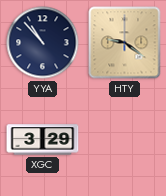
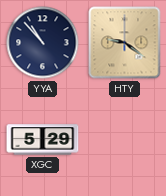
XGC: 3:29 -> 5:29
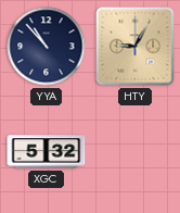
HTY: 9:21 -> 9:05
XGC: 5:29 -> 5:32
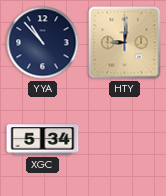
HTY: 9:05 -> 9:01
XGC: 5:32 -> 5:34
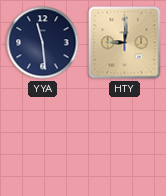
YYA: 10:53 -> 11:29
XGC: 5:34 -> none
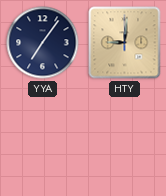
YYA: 11:29 -> 7:06
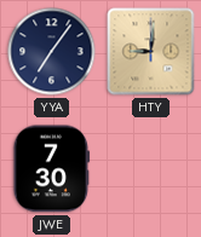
JWE: none -> 7:30
